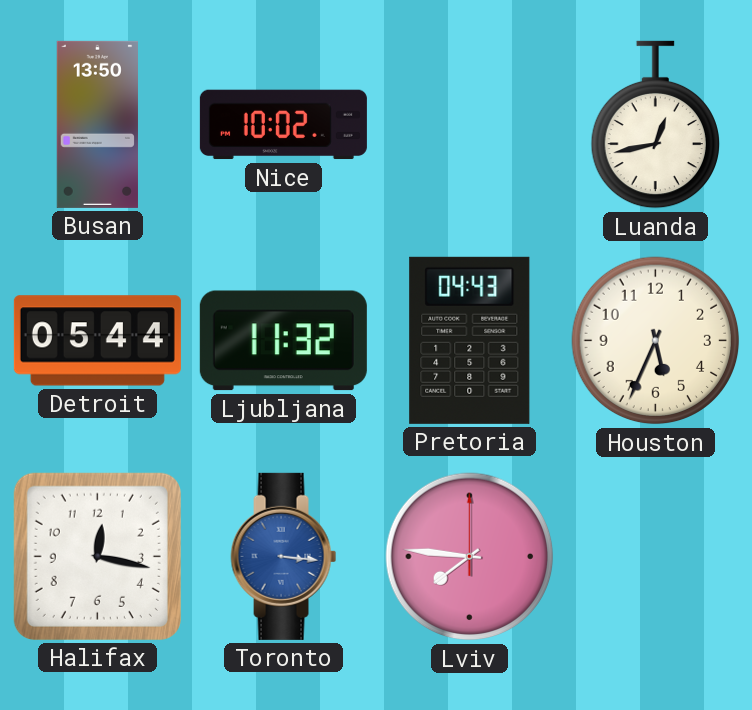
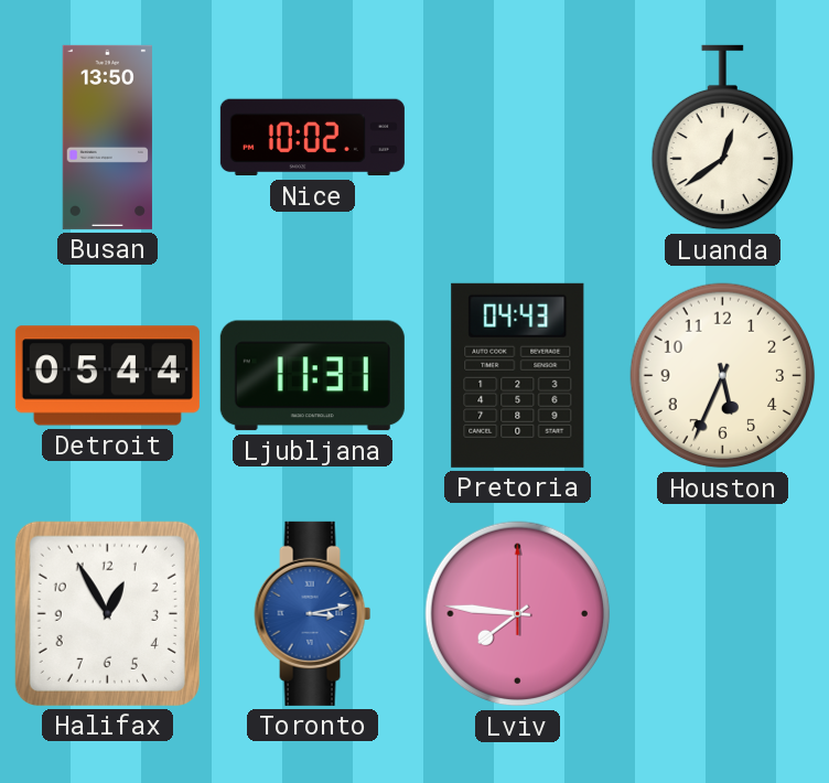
Luanda: 12:43 -> 12:39
Ljubljana: 11:32 -> 11:31
Halifax: 12:17 -> 12:55
Toronto: 3:16 -> 3:13
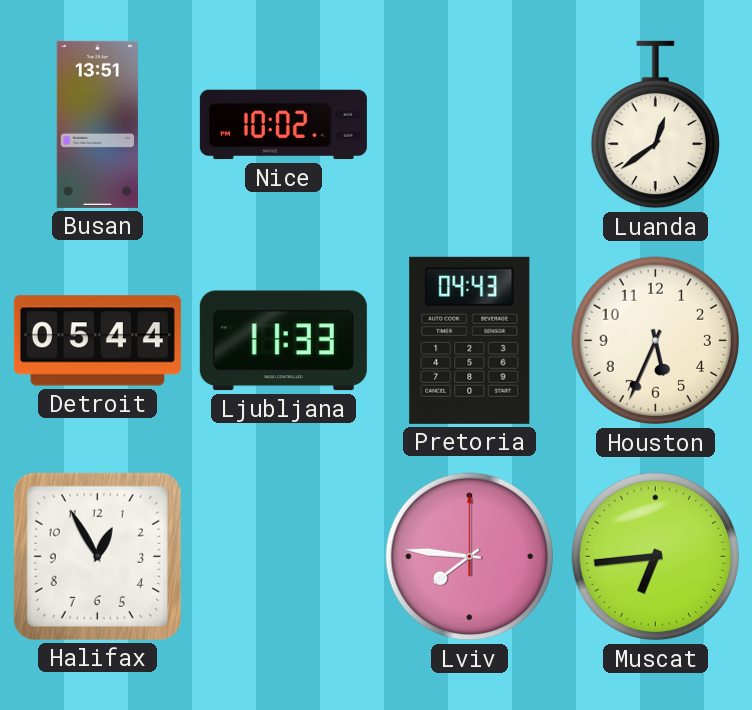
Busan: 13:50 -> 13:51
Ljubljana: 11:31 -> 11:33
Toronto: 3:13 -> none
Muscat: none -> 6:44
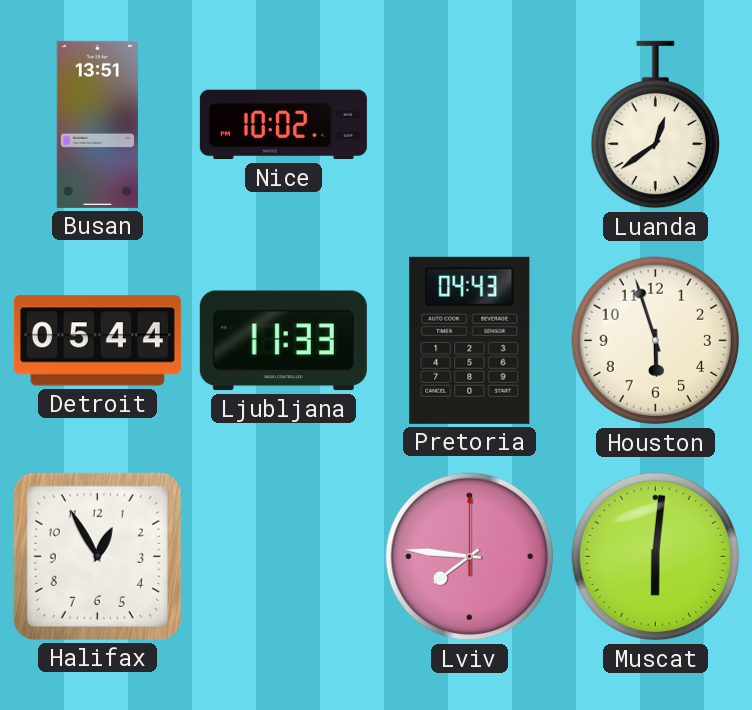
Houston: 5:34 -> 5:57
Muscat: 6:44 -> 6:01
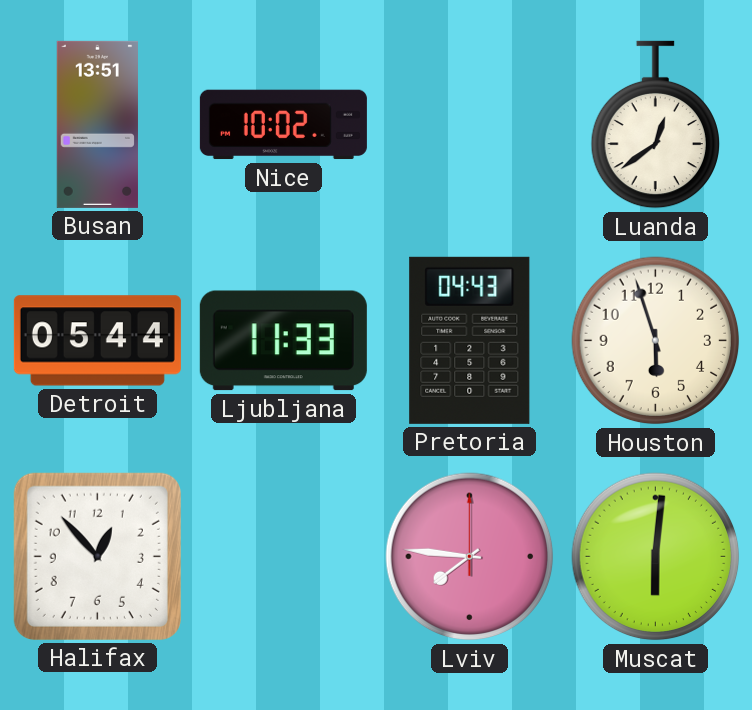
Halifax: 12:55 -> 12:53
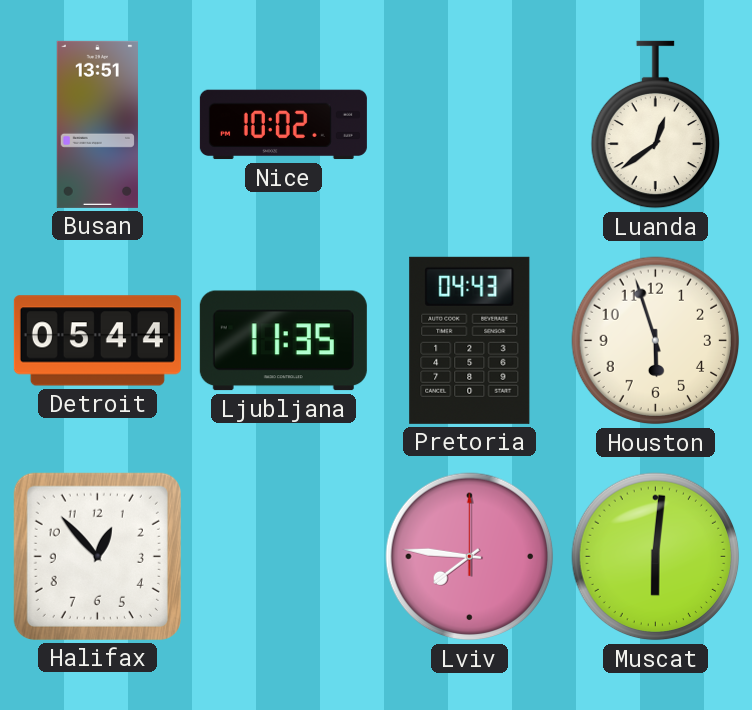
Ljubljana: 11:33 -> 11:35
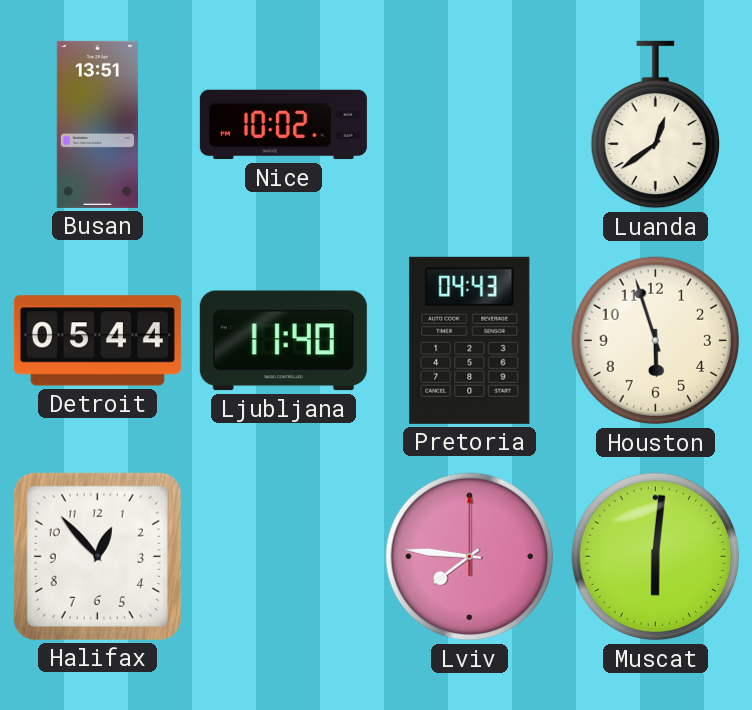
Ljubljana: 11:35 -> 11:40
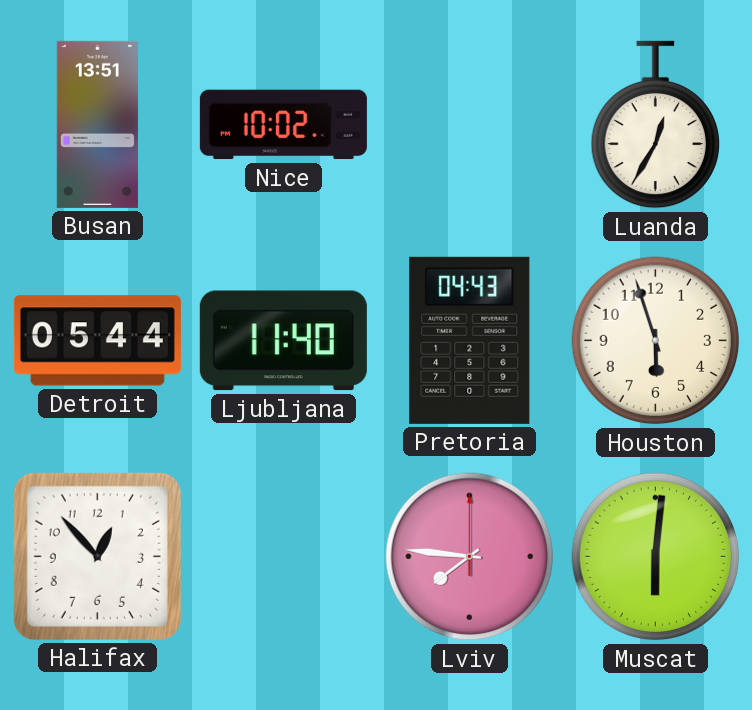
Luanda: 12:39 -> 12:35
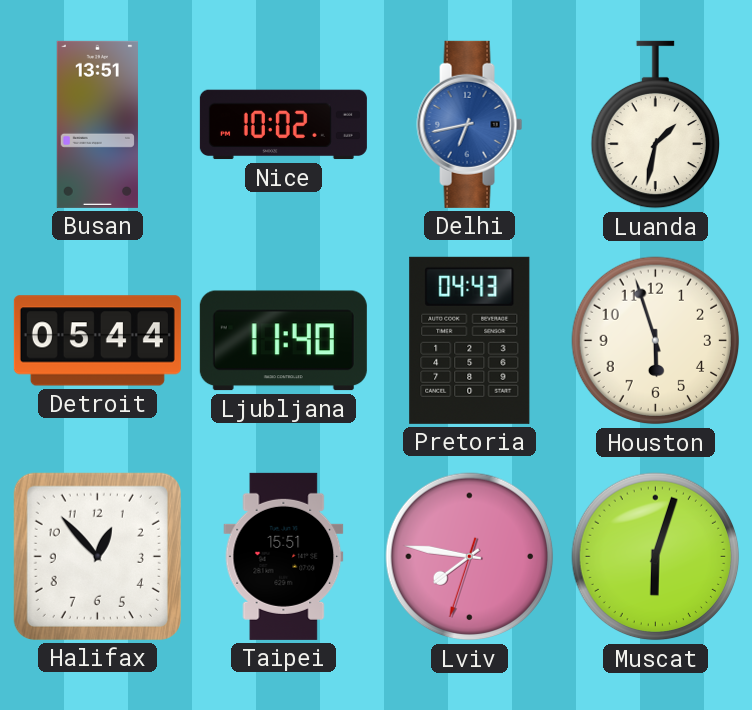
Delhi: none -> 6:43
Luanda: 12:35 -> 1:32
Taipei: none -> 15:51
Lviv: 7:46:00 -> 7:46:33
Muscat: 6:01 -> 6:03
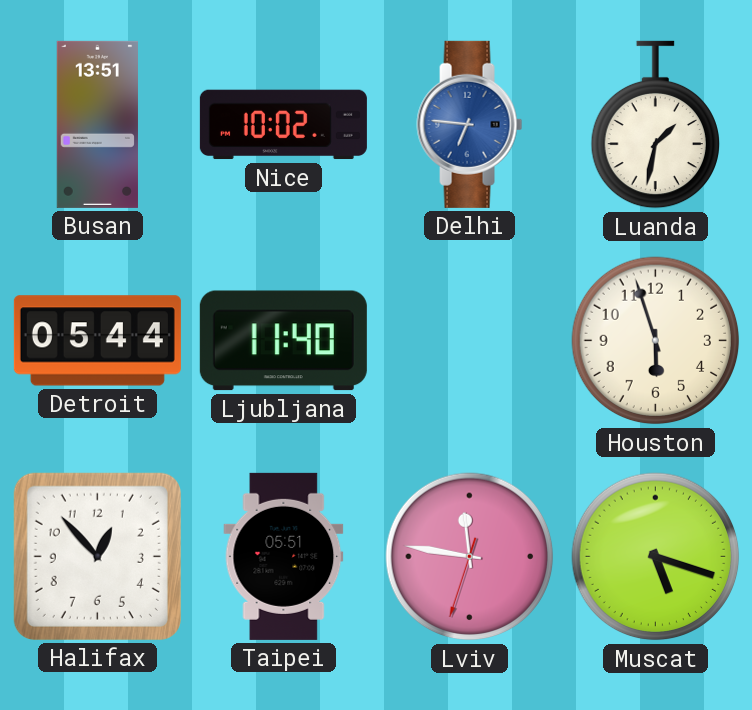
Delhi: 6:43 -> 6:46
Pretoria: 04:43 -> none
Taipei: 15:51 -> 05:51
Lviv: 7:46 -> 11:46
Muscat: 6:03 -> 5:18
